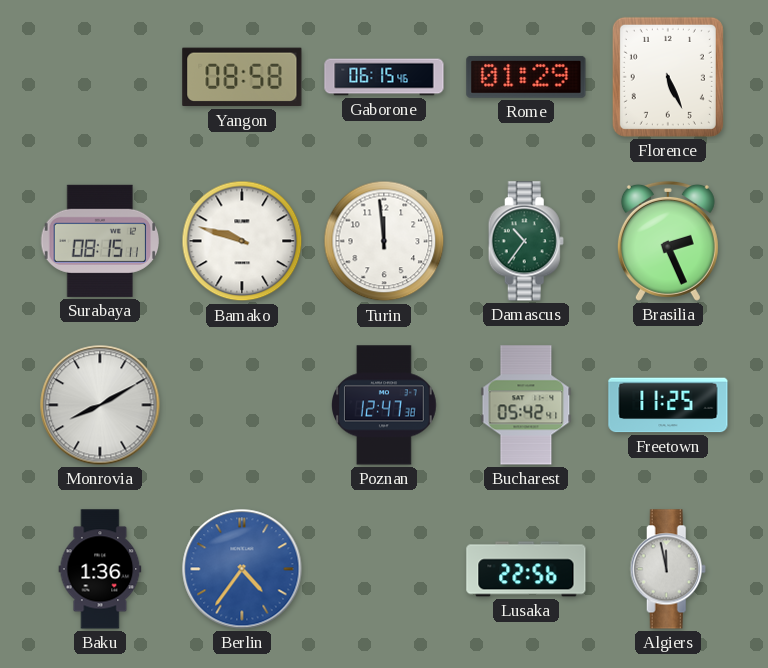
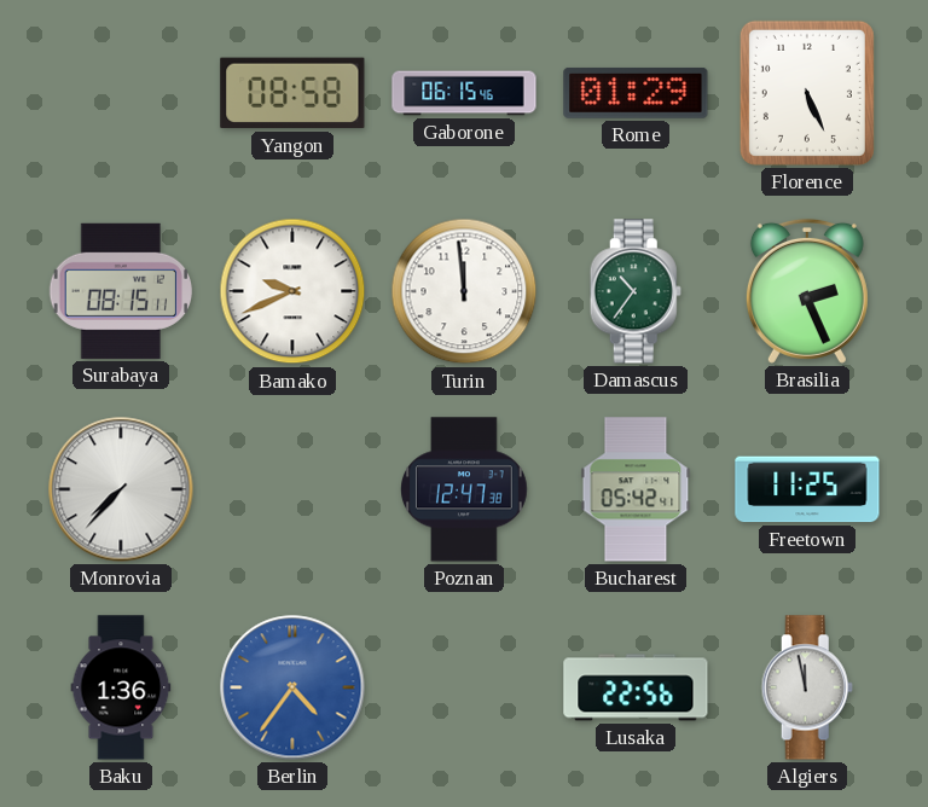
Bamako: 9:48 -> 9:41
Monrovia: 8:10 -> 7:37
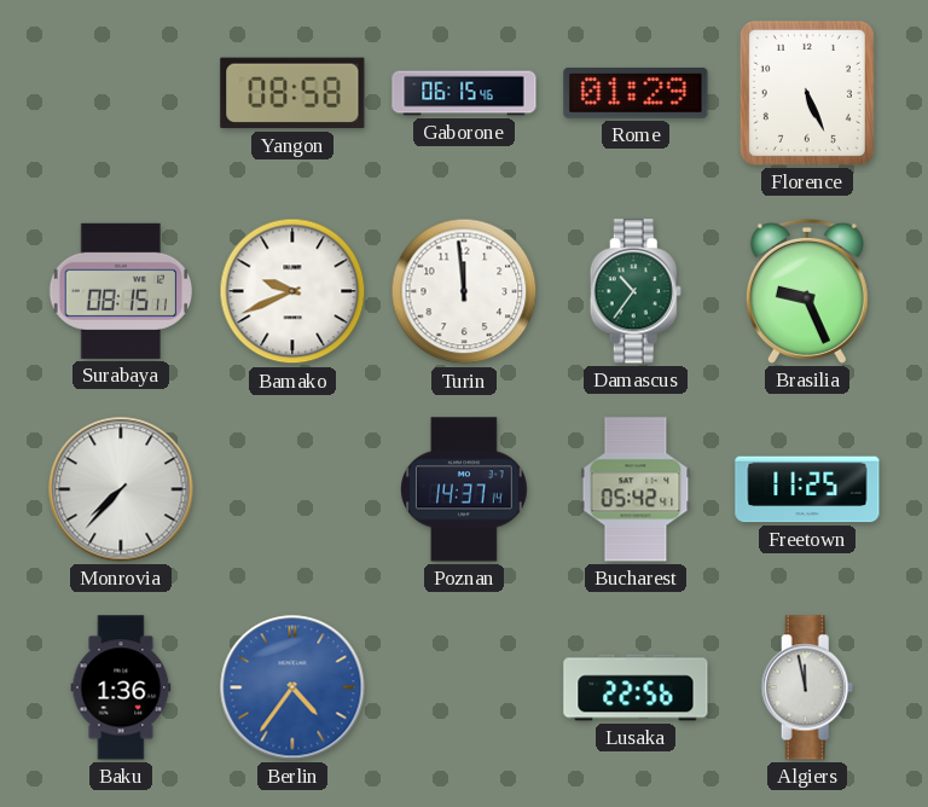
Brasilia: 2:26 -> 9:26
Poznan: 12:47 -> 14:37
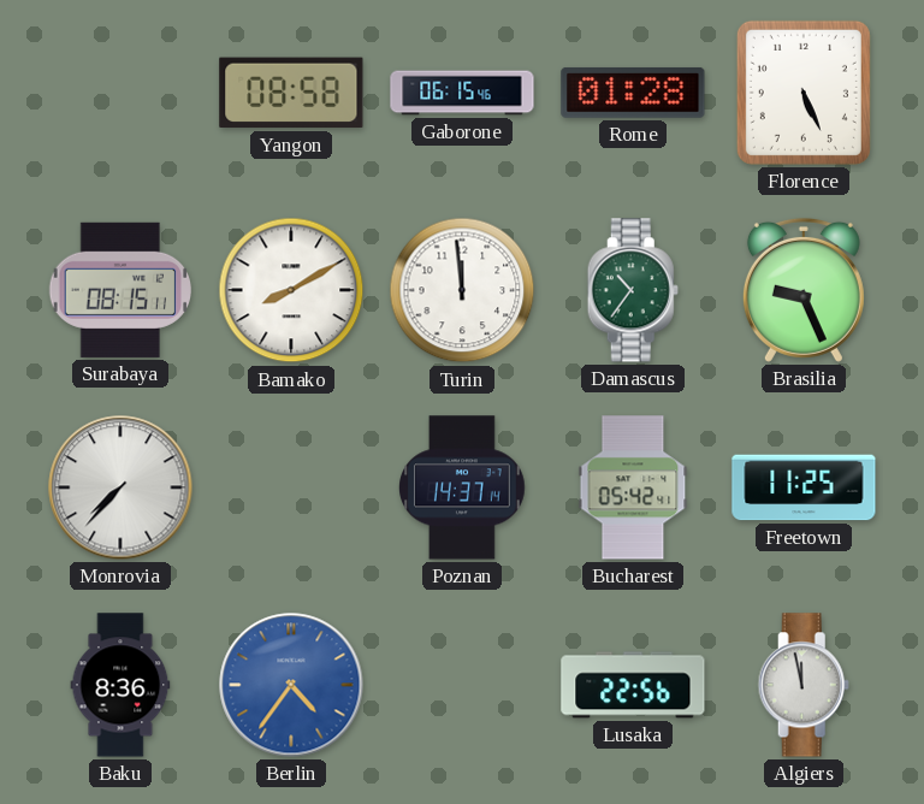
Rome: 01:29 -> 01:28
Bamako: 9:41 -> 8:10
Baku: 1:36 -> 8:36
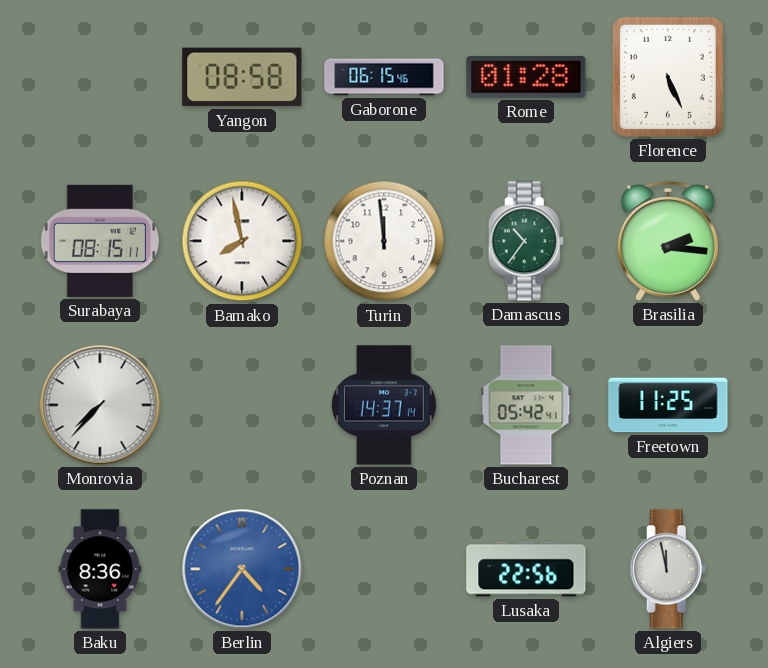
Bamako: 8:10 -> 7:58
Brasilia: 9:26 -> 2:16
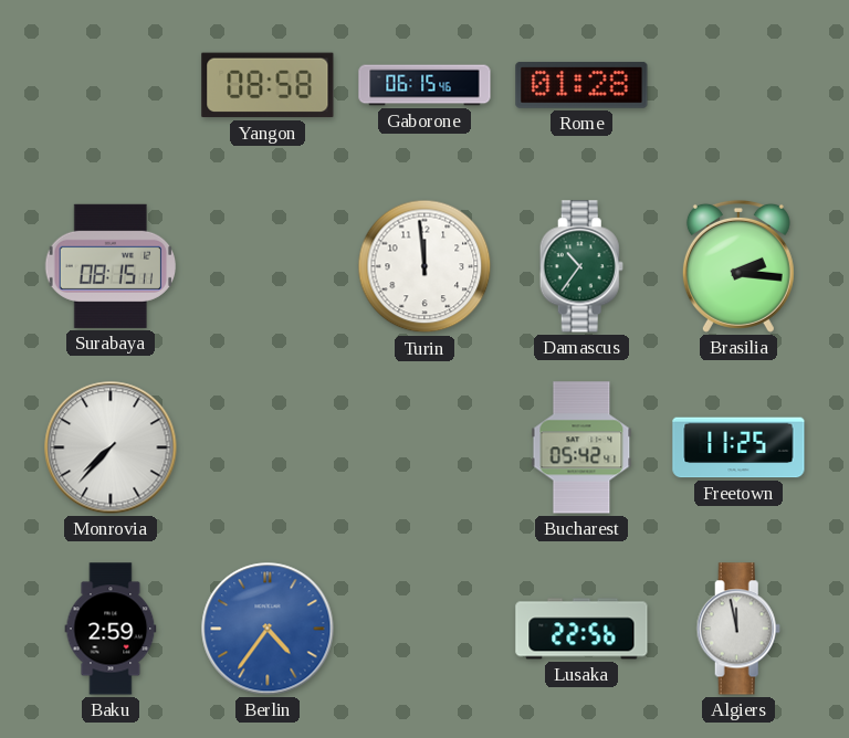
Florence: 5:26 -> none
Bamako: 7:58 -> none
Poznan: 14:37 -> none
Baku: 8:36 -> 2:59
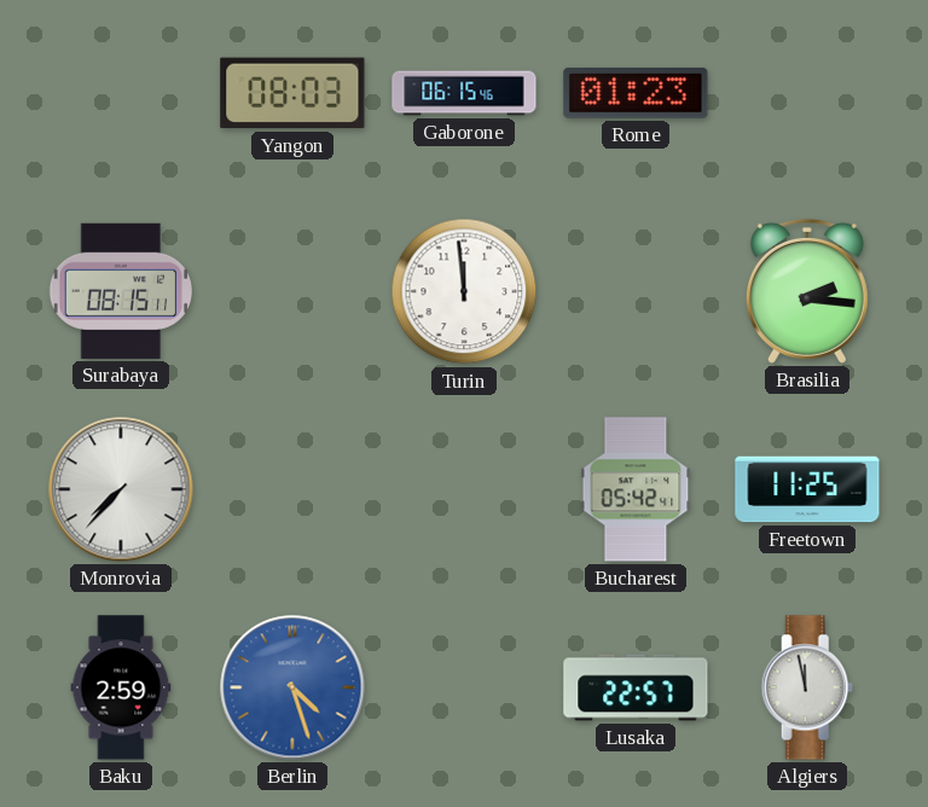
Yangon: 08:58 -> 08:03
Rome: 01:28 -> 01:23
Damascus: 10:36 -> none
Berlin: 4:36 -> 4:27
Lusaka: 22:56 -> 22:57
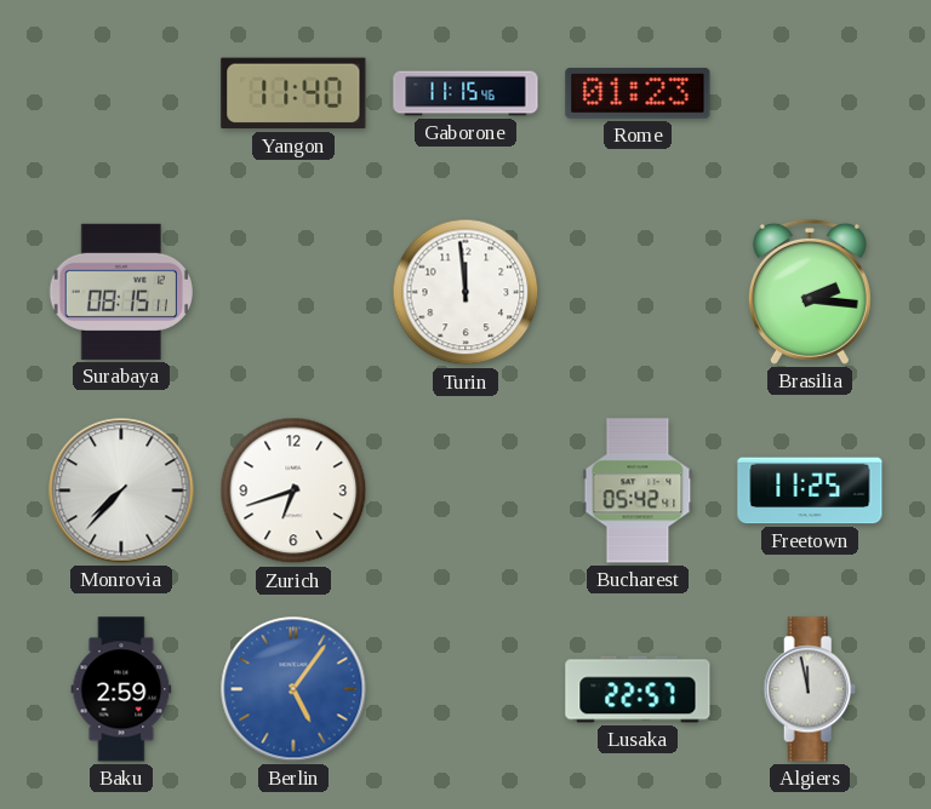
Yangon: 08:03 -> 11:40
Gaborone: 06:15 -> 11:15
Zurich: none -> 6:42
Berlin: 4:27 -> 5:06
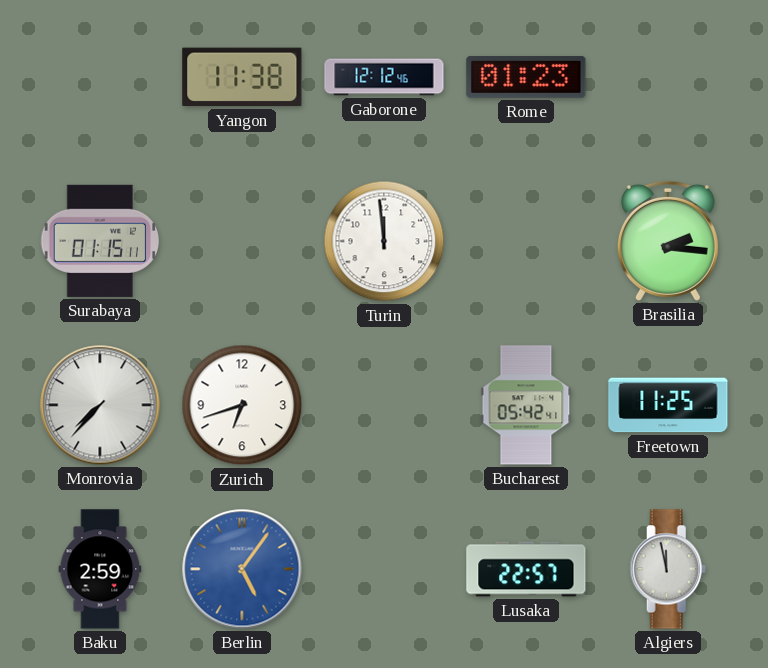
Yangon: 11:40 -> 11:38
Gaborone: 11:15 -> 12:12
Surabaya: 08:15 -> 01:15
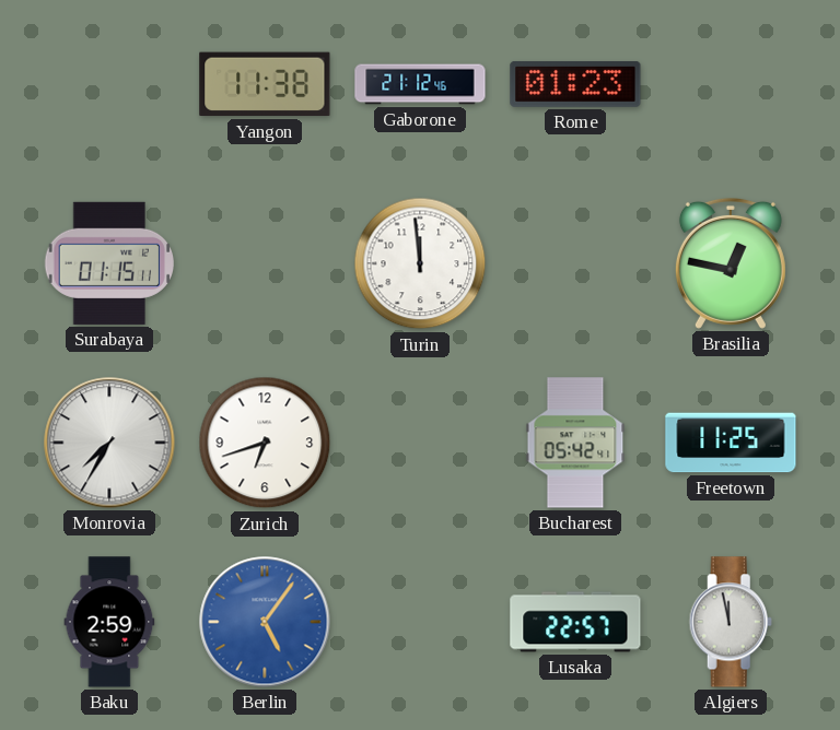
Gaborone: 12:12 -> 21:12
Brasilia: 2:16 -> 12:47
Monrovia: 7:37 -> 7:35
